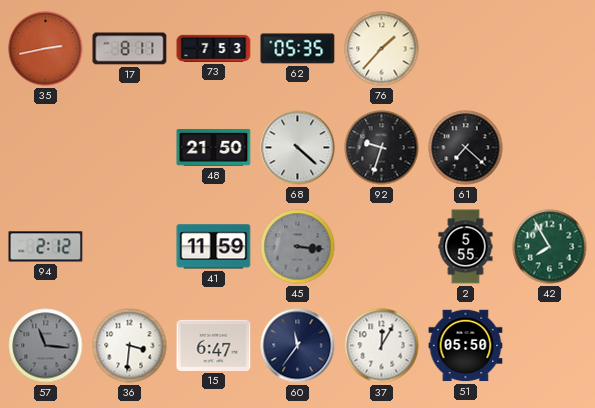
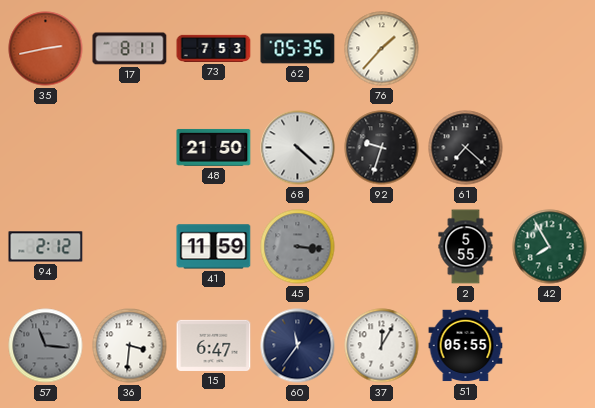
51: 05:50 -> 05:55
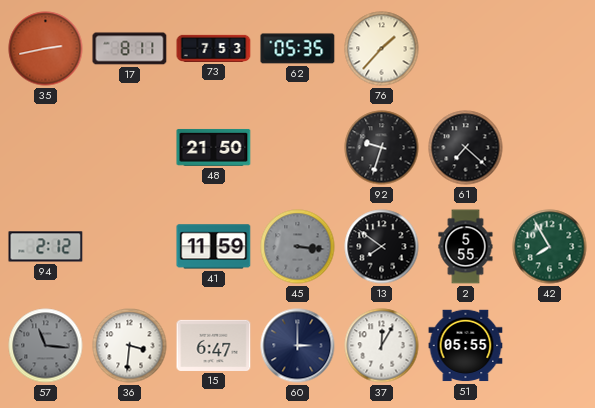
68: 4:22 -> none
13: none -> 7:51
60: 11:36 -> 3:00
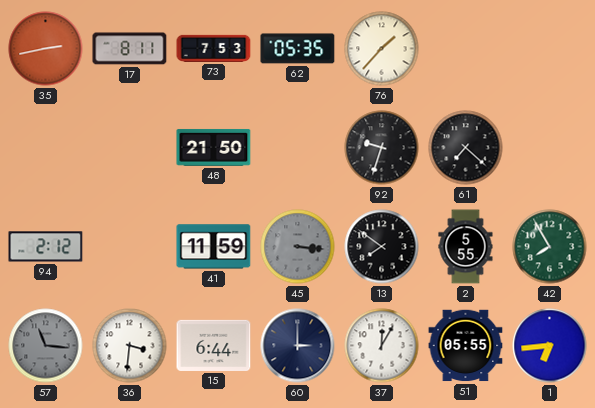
15: 6:47 -> 6:44
1: none -> 6:44
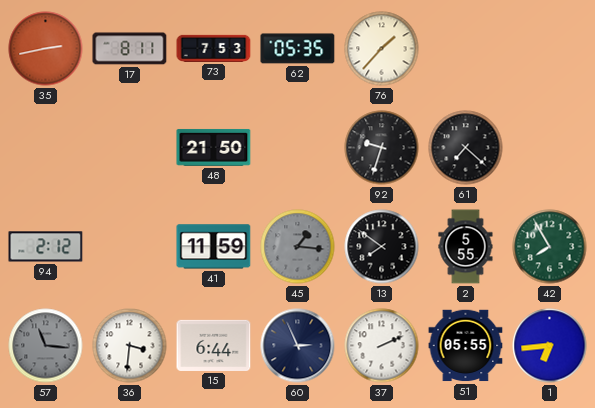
45: 3:16 -> 1:16
60: 3:00 -> 2:56
37: 12:05 -> 2:11
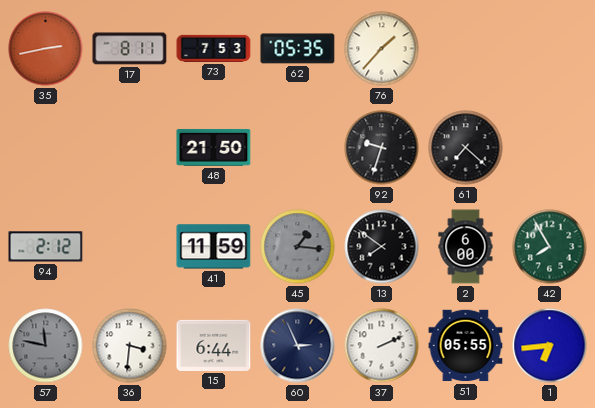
2: 5:55 -> 6:00
57: 11:16 -> 11:47
